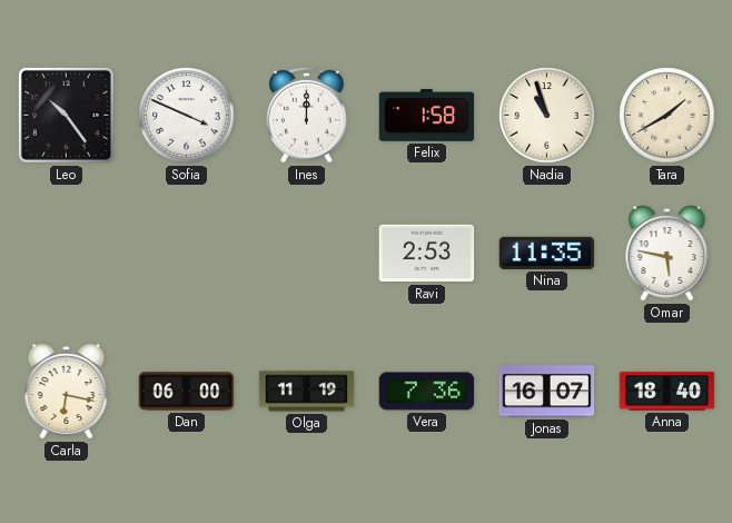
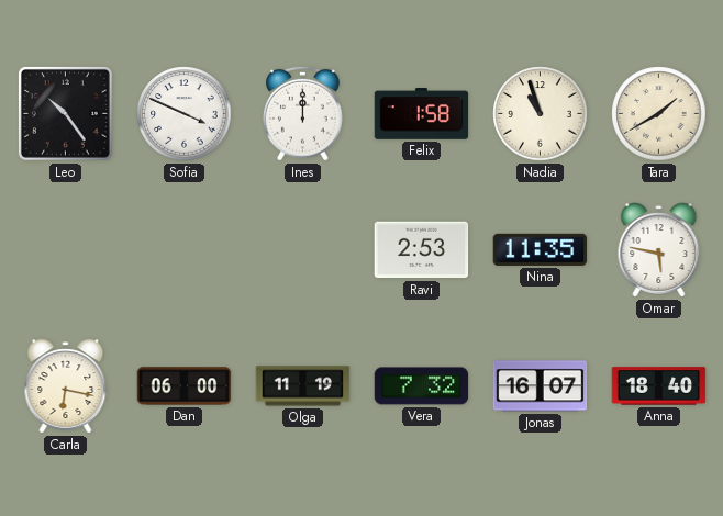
Vera: 7:36 -> 7:32
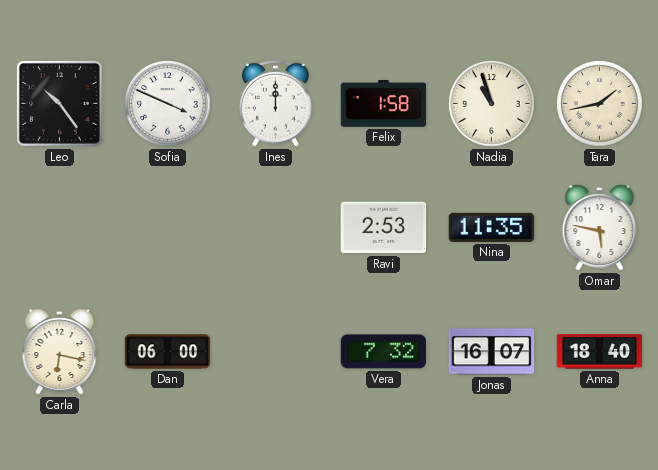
Tara: 1:40 -> 1:43
Olga: 11:19 -> none
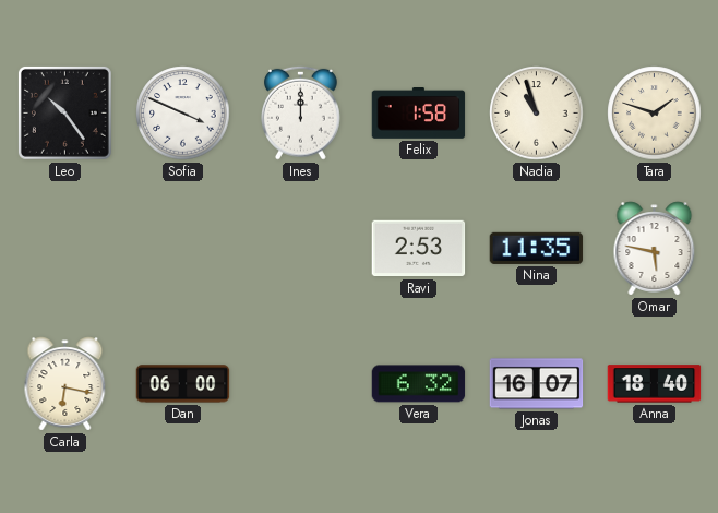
Tara: 1:43 -> 1:48
Vera: 7:32 -> 6:32
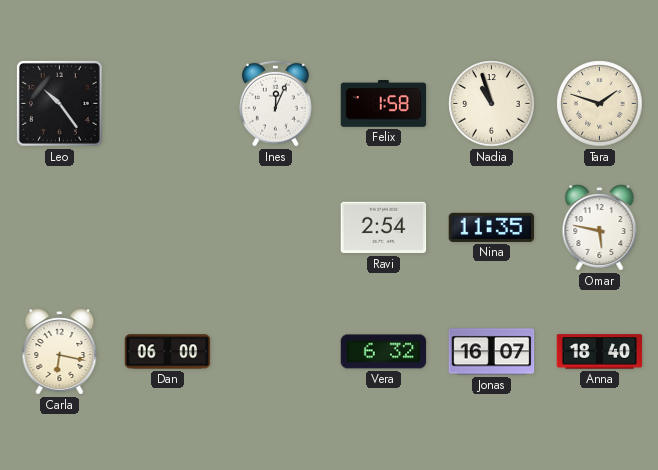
Sofia: 3:49 -> none
Ines: 12:00 -> 12:04
Ravi: 2:53 -> 2:54
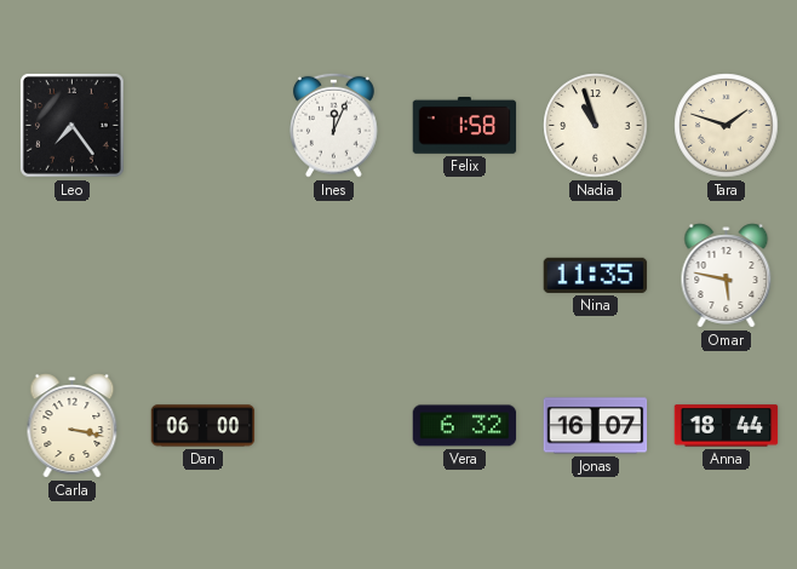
Leo: 10:24 -> 7:24
Ravi: 2:54 -> none
Carla: 6:17 -> 3:17
Anna: 18:40 -> 18:44
